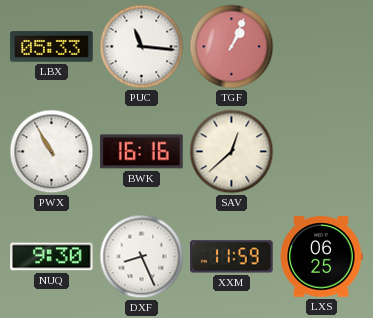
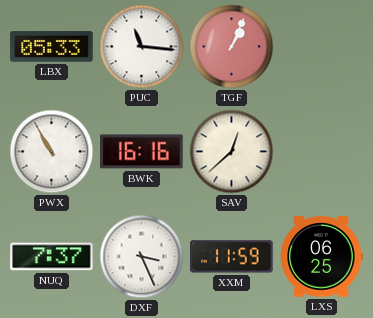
NUQ: 9:30 -> 7:37
DXF: 8:26 -> 3:26
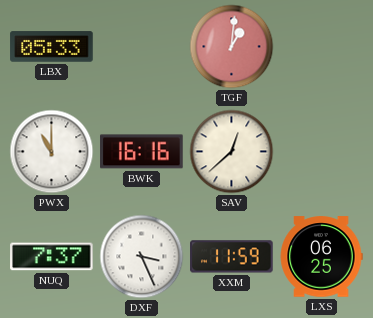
PUC: 11:16 -> none
TGF: 1:04 -> 1:01
PWX: 10:55 -> 11:00
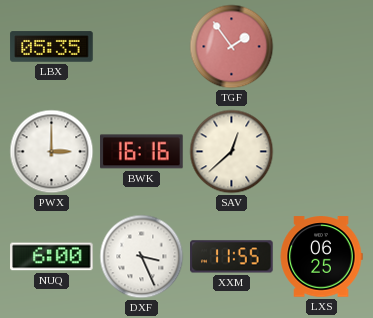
LBX: 05:33 -> 05:35
TGF: 1:01 -> 1:54
PWX: 11:00 -> 3:00
NUQ: 7:37 -> 6:00
XXM: 11:59 -> 11:55
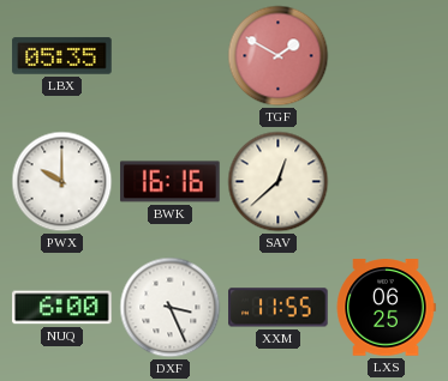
TGF: 1:54 -> 1:50
PWX: 3:00 -> 10:00
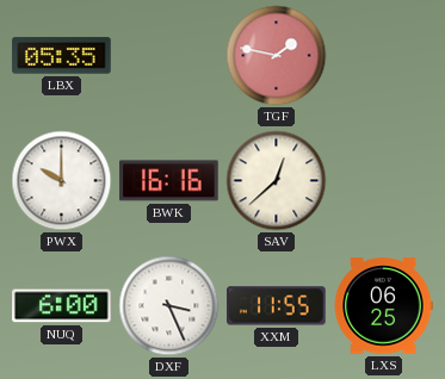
TGF: 1:50 -> 1:47
